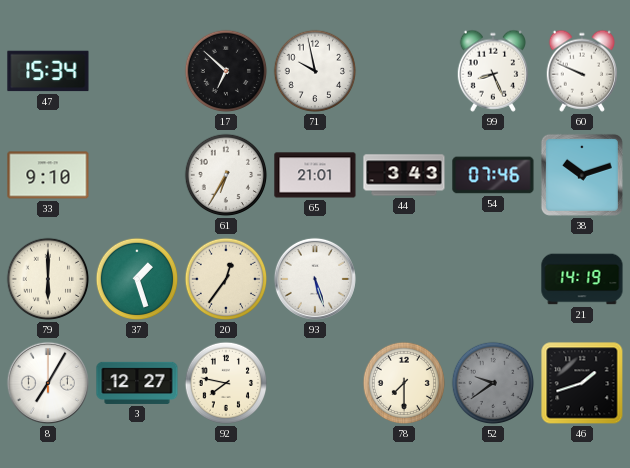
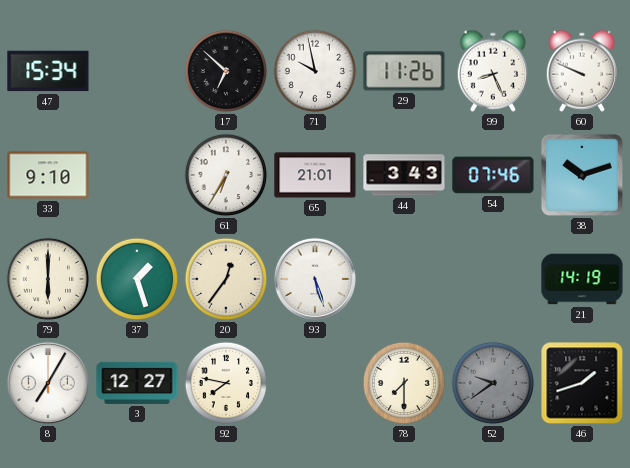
29: none -> 11:26
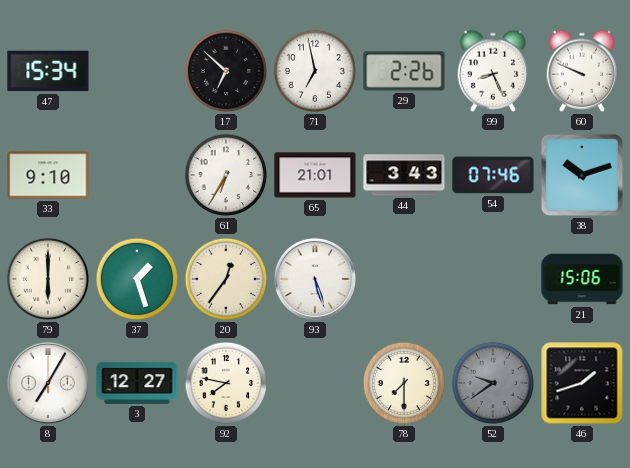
71: 9:58 -> 6:58
29: 11:26 -> 2:26
21: 14:19 -> 15:06
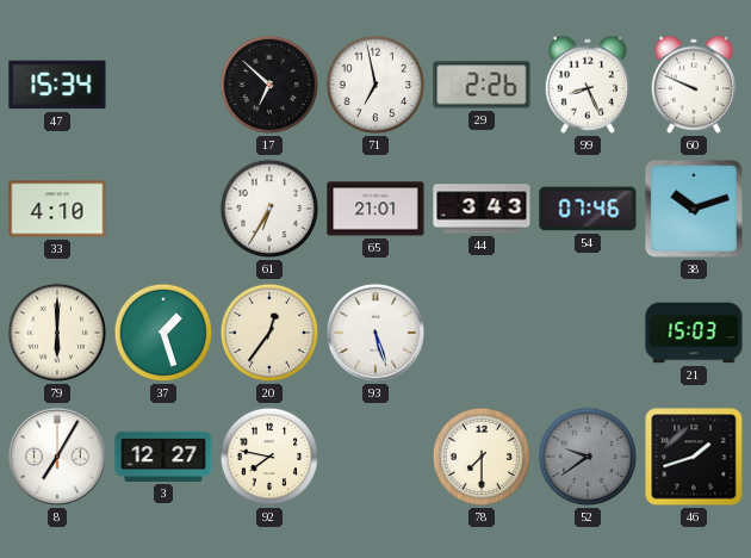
33: 9:10 -> 4:10
21: 15:06 -> 15:03
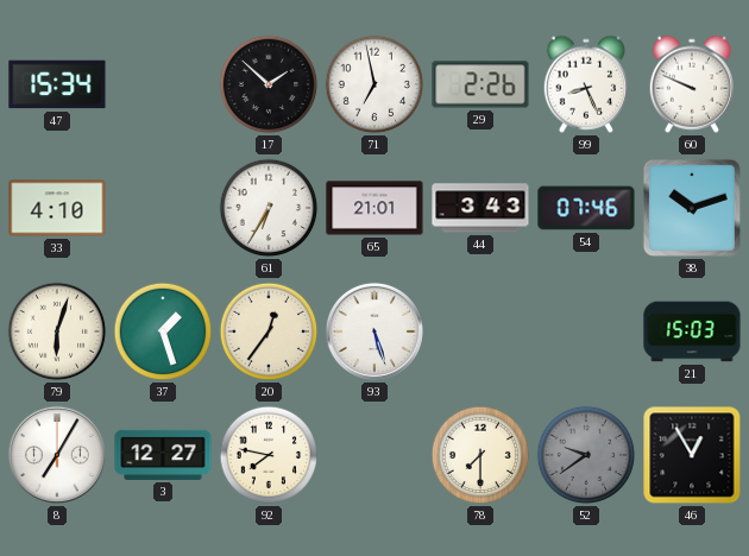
17: 6:52 -> 1:52
79: 6:00 -> 6:03
46: 1:42 -> 12:55
